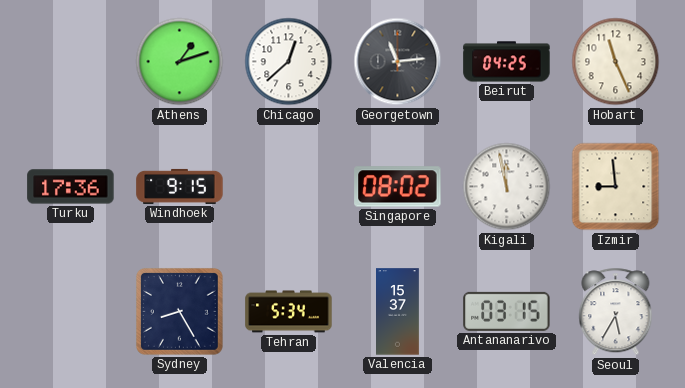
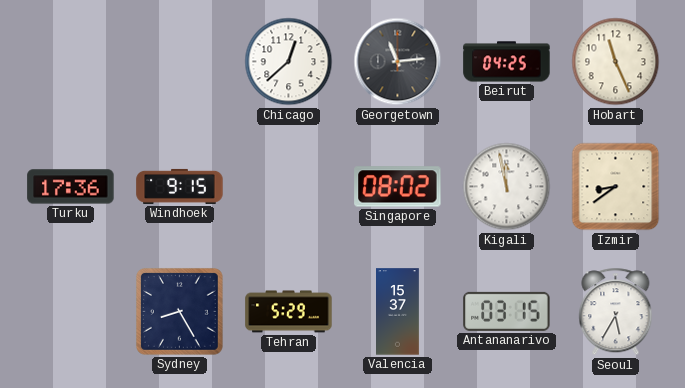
Athens: 1:12 -> none
Izmir: 8:59 -> 8:39
Tehran: 5:34 -> 5:29
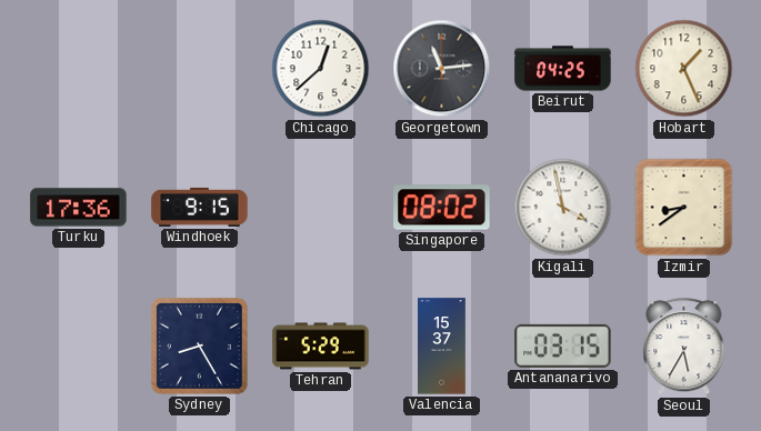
Hobart: 11:26 -> 1:26
Kigali: 11:58 -> 3:58
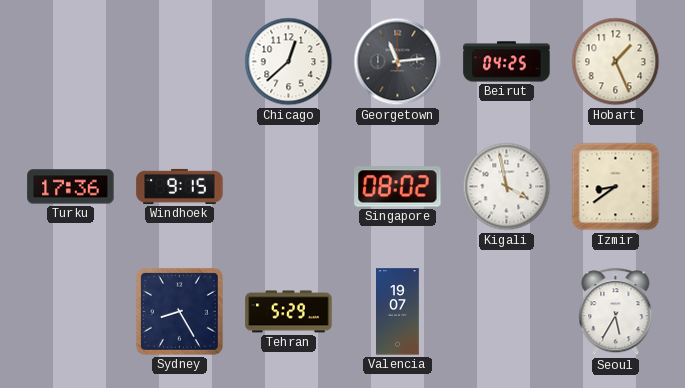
Valencia: 15:37 -> 19:07
Antananarivo: 03:15 -> none
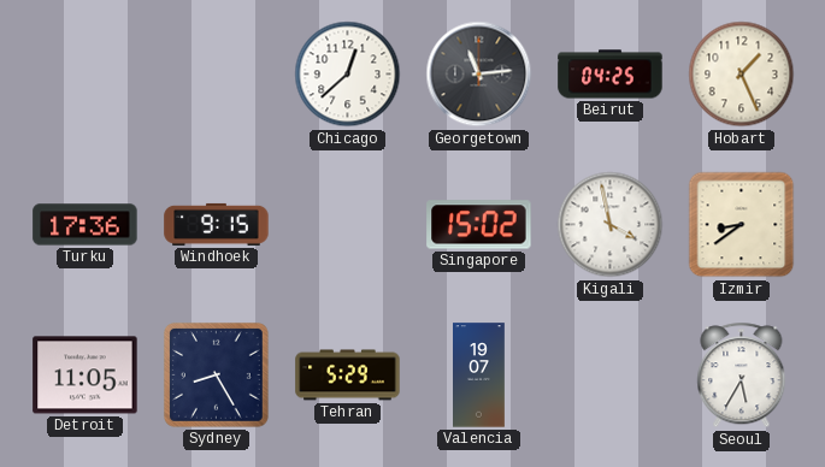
Singapore: 08:02 -> 15:02
Detroit: none -> 11:05
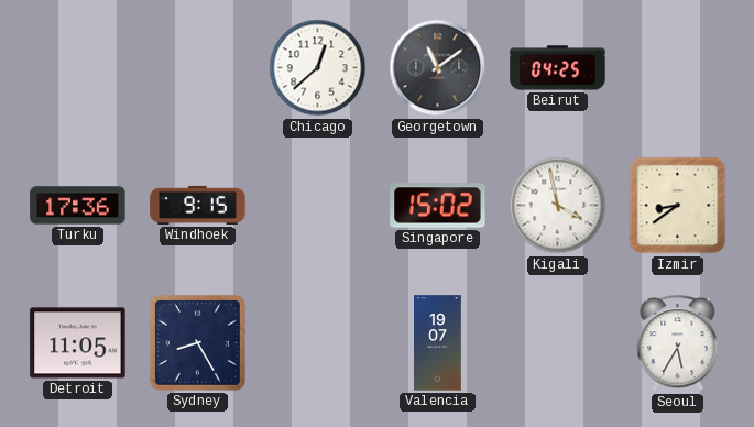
Georgetown: 11:14 -> 11:09
Hobart: 1:26 -> none
Tehran: 5:29 -> none
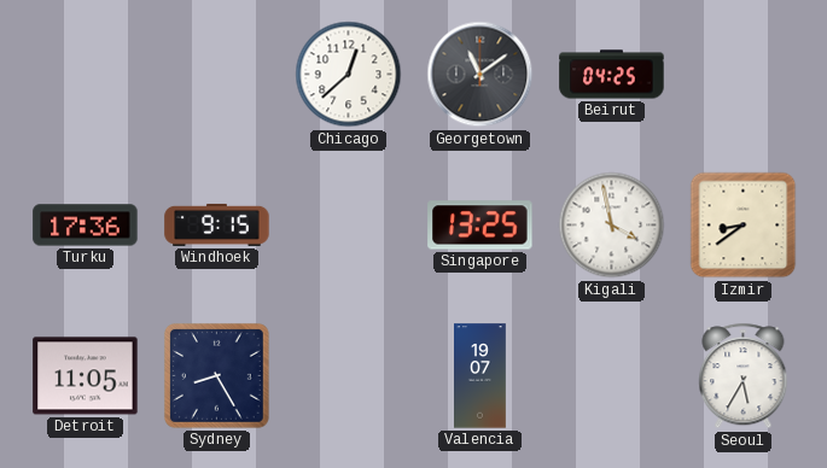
Singapore: 15:02 -> 13:25
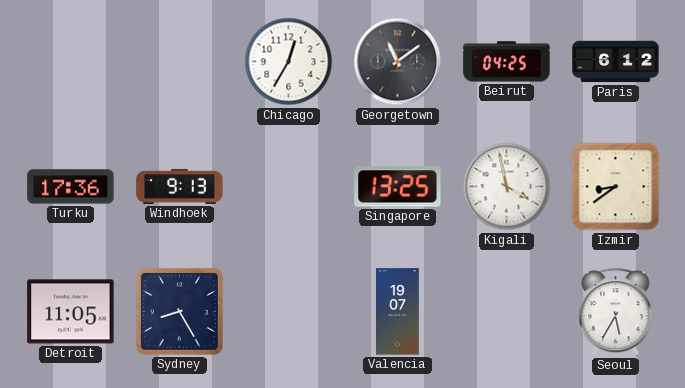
Chicago: 12:38 -> 12:35
Paris: none -> 6:12
Windhoek: 9:15 -> 9:13
